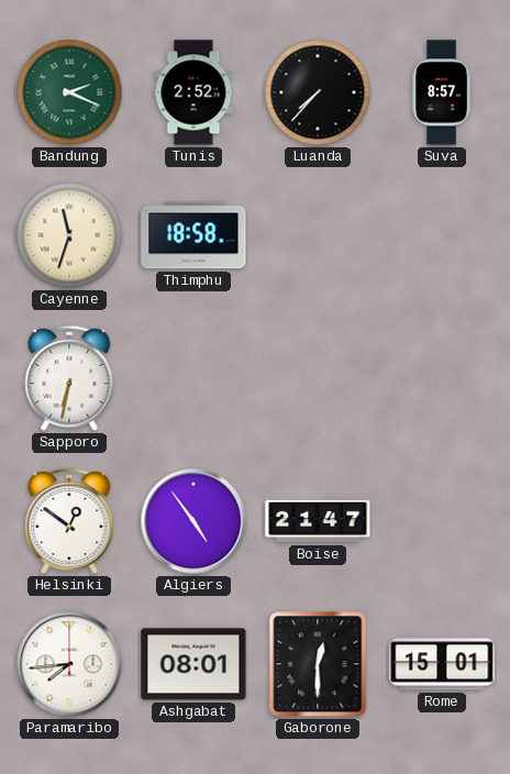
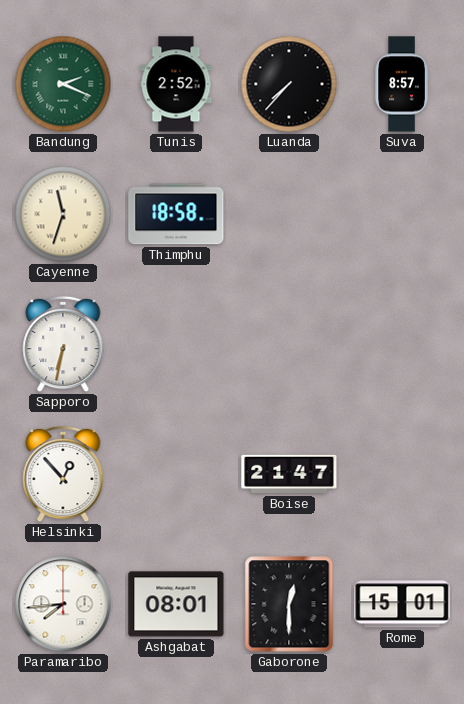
Helsinki: 12:51 -> 12:53
Algiers: 4:54 -> none
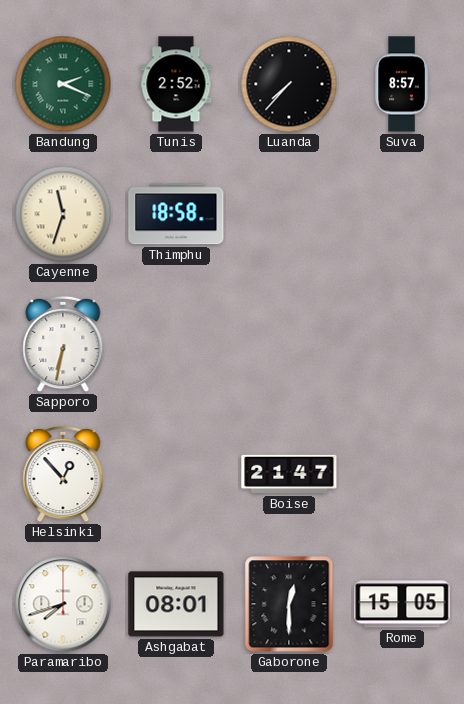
Paramaribo: 7:44 -> 7:42
Rome: 15:01 -> 15:05
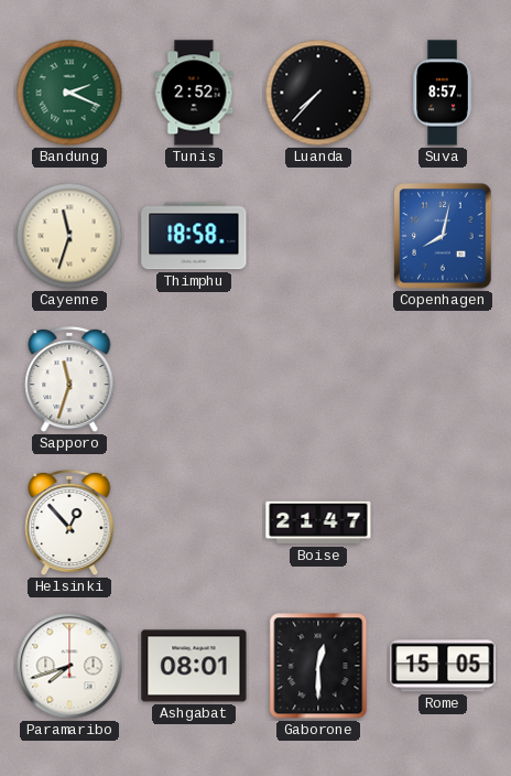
Copenhagen: none -> 8:02
Sapporo: 6:32 -> 11:33
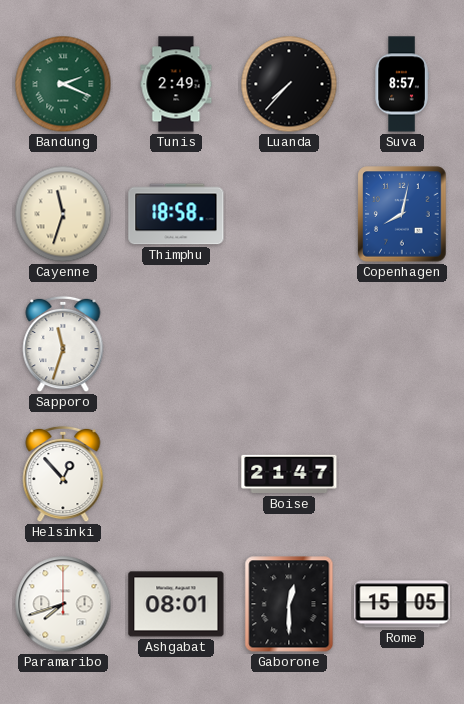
Tunis: 2:52 -> 2:49
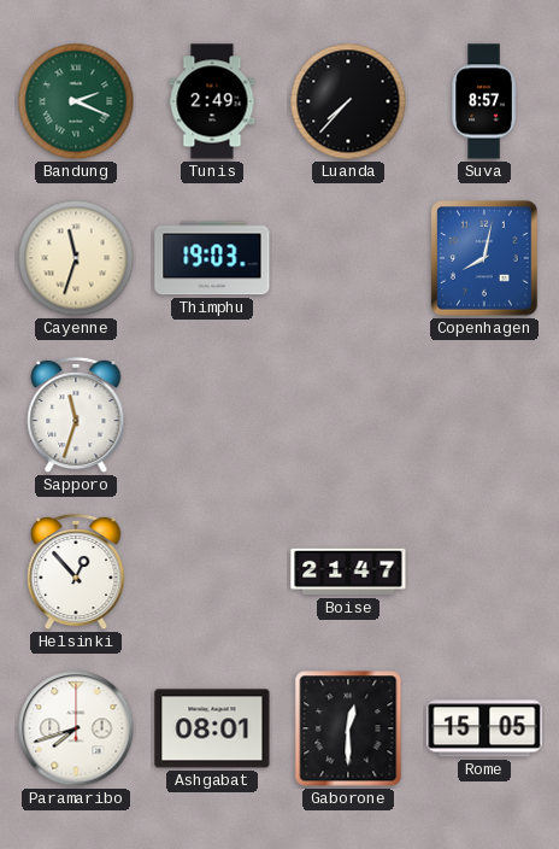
Thimphu: 18:58 -> 19:03
